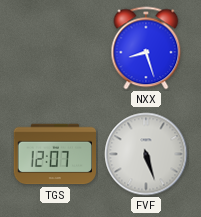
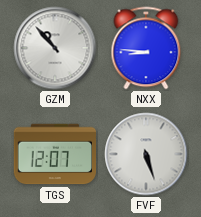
GZM: none -> 10:53
NXX: 8:27 -> 8:46
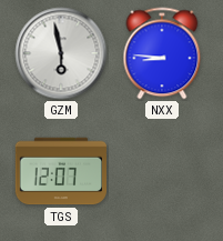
GZM: 10:53 -> 5:58
FVF: 5:27 -> none
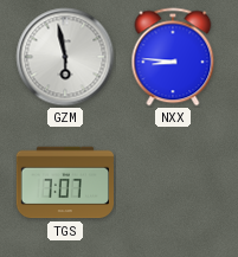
TGS: 12:07 -> 7:07
